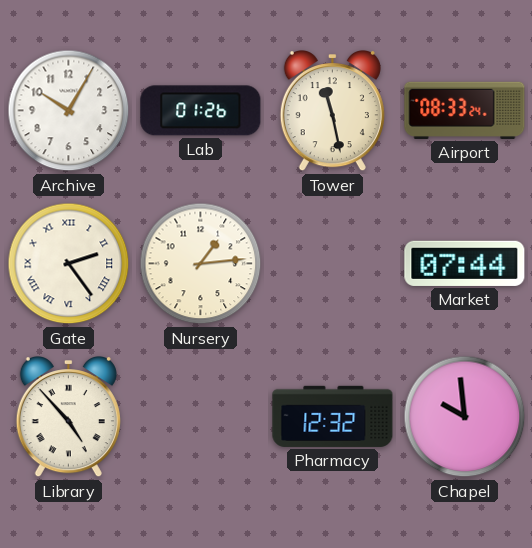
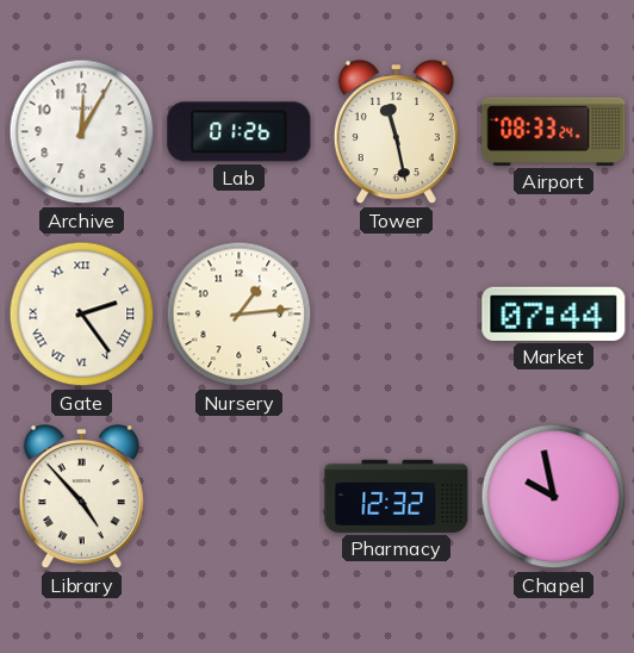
Archive: 10:05 -> 12:05
Chapel: 9:59 -> 9:58
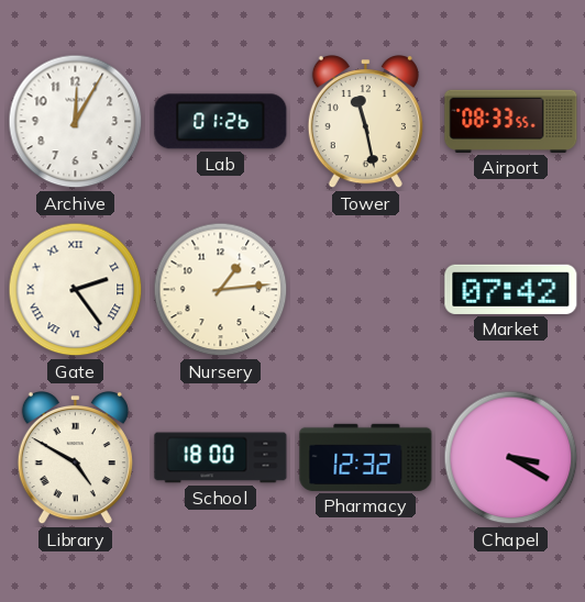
Airport: 08:33:24 -> 08:33:55
Market: 07:44 -> 07:42
Library: 4:53 -> 4:50
School: none -> 18:00
Chapel: 9:58 -> 3:20
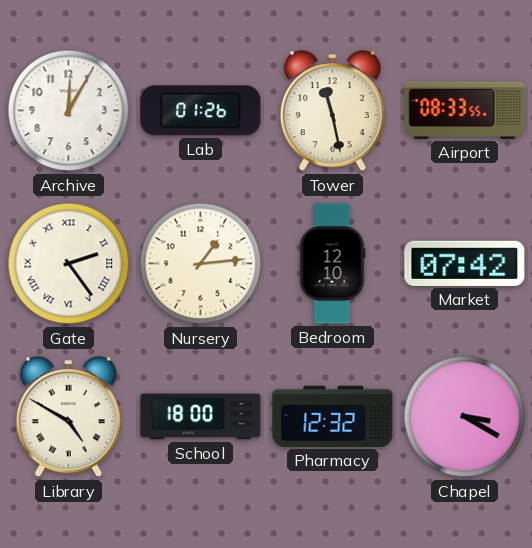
Bedroom: none -> 12:10
